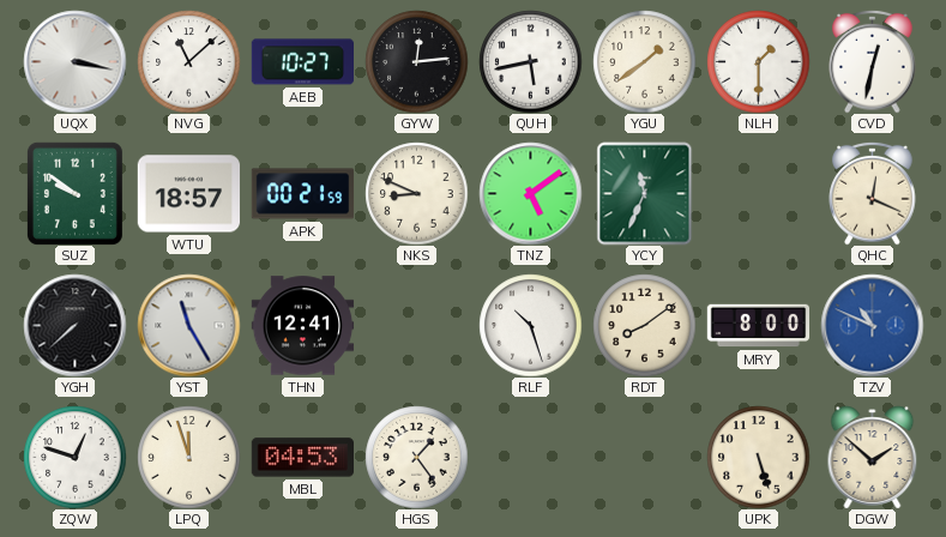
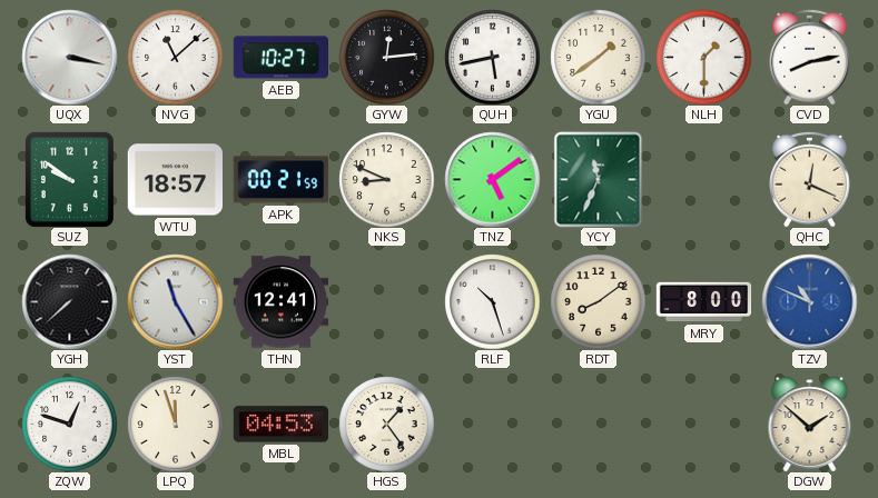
CVD: 12:32 -> 8:13
UPK: 5:27 -> none
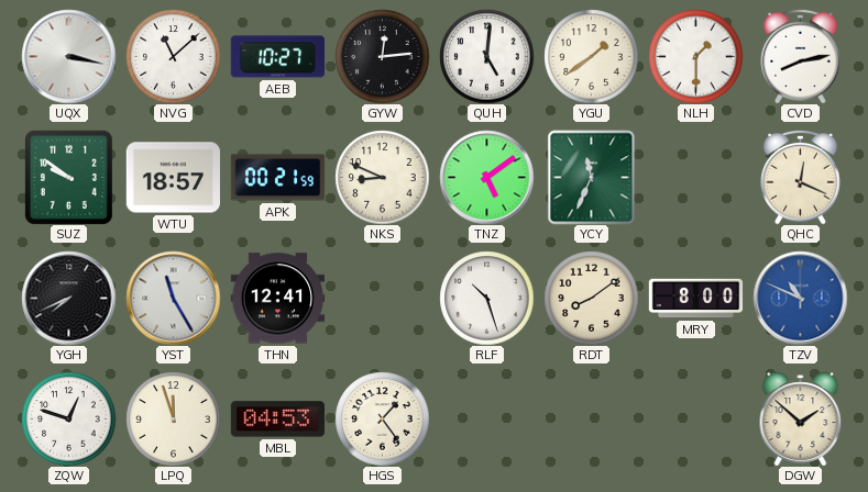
QUH: 5:43 -> 5:01
YGH: 7:38 -> 7:41
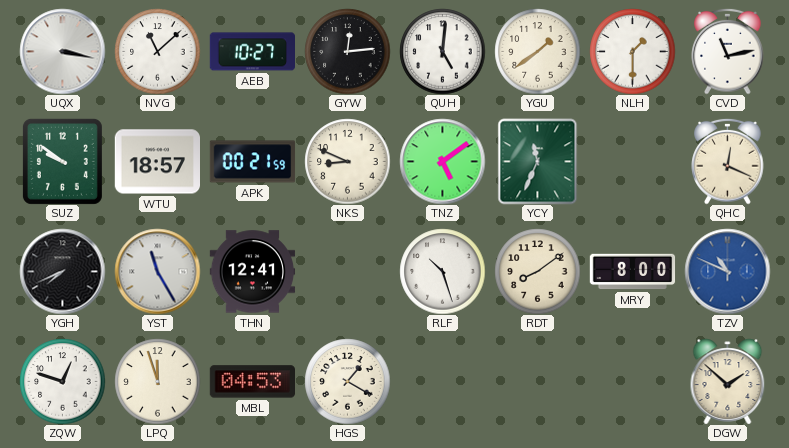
CVD: 8:13 -> 11:13
HGS: 1:24 -> 1:20
